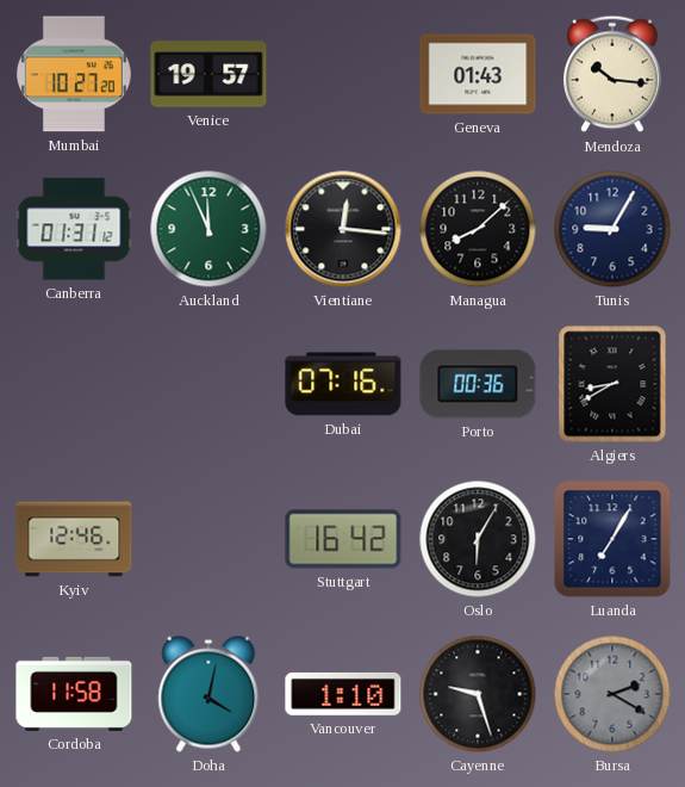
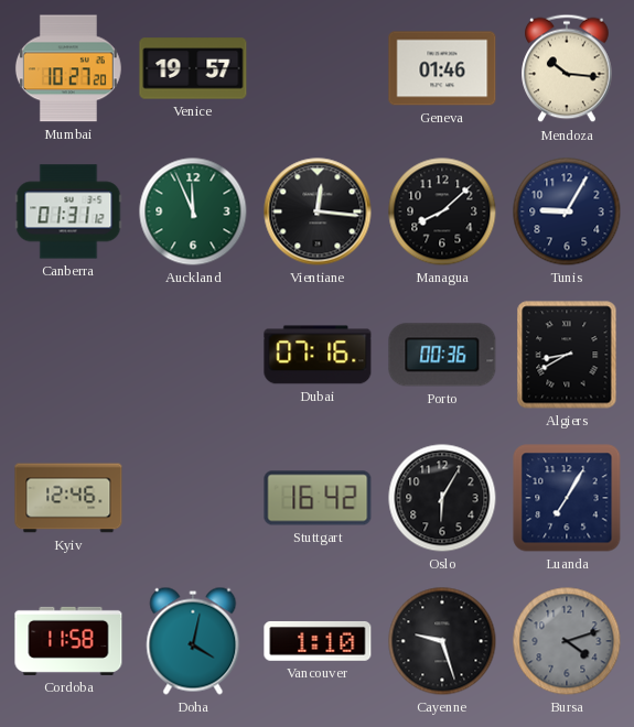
Geneva: 01:43 -> 01:46
Bursa: 2:20 -> 4:12
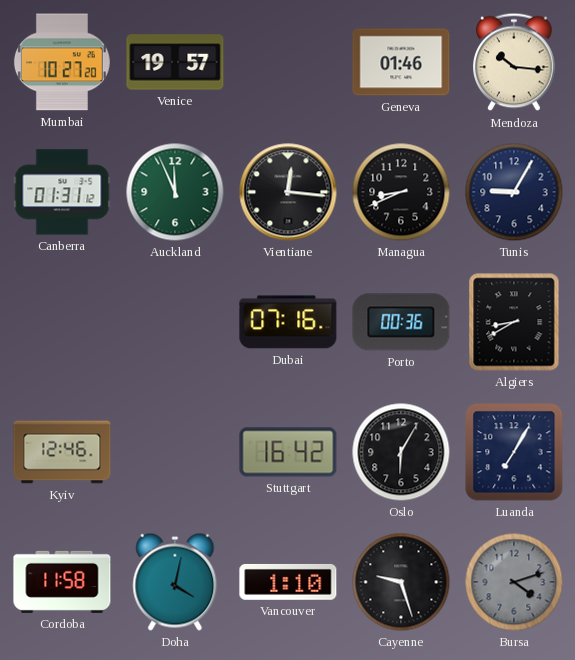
Managua: 8:08 -> 8:41
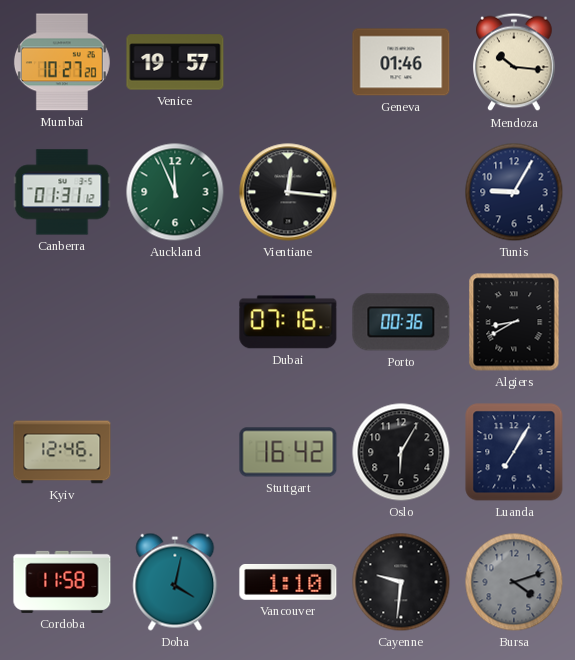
Managua: 8:41 -> none
Cayenne: 9:27 -> 9:31
